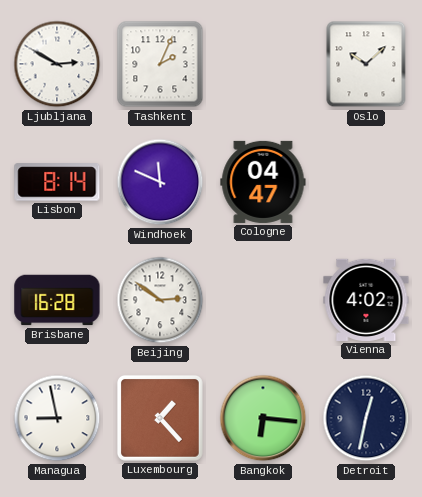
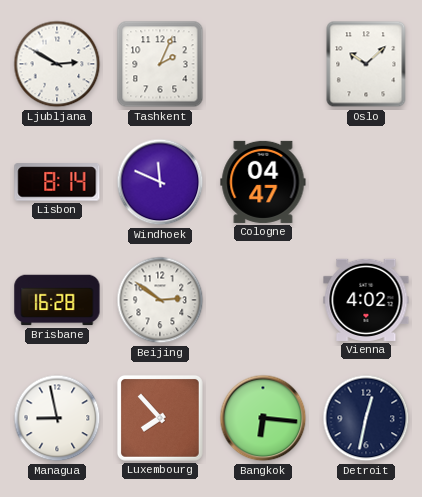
Luxembourg: 1:23 -> 7:53
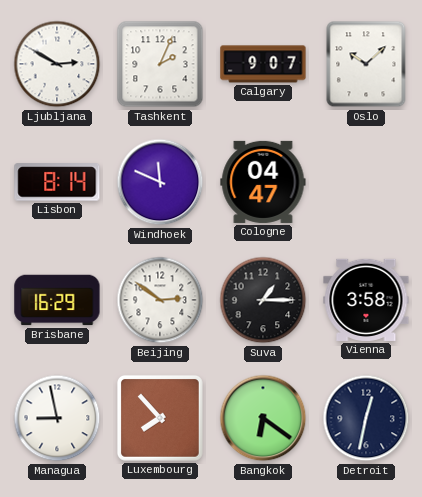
Calgary: none -> 9:07
Brisbane: 16:28 -> 16:29
Suva: none -> 1:15
Vienna: 4:02 -> 3:58
Bangkok: 6:16 -> 6:21
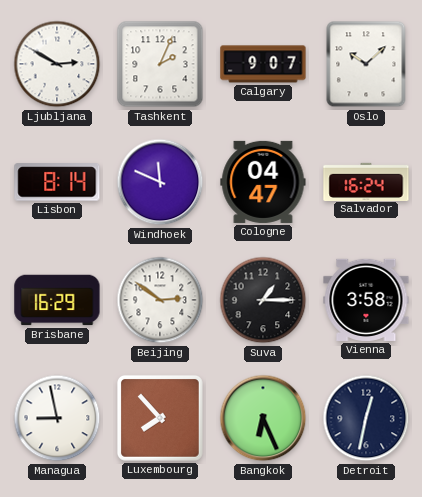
Salvador: none -> 16:24
Bangkok: 6:21 -> 6:26
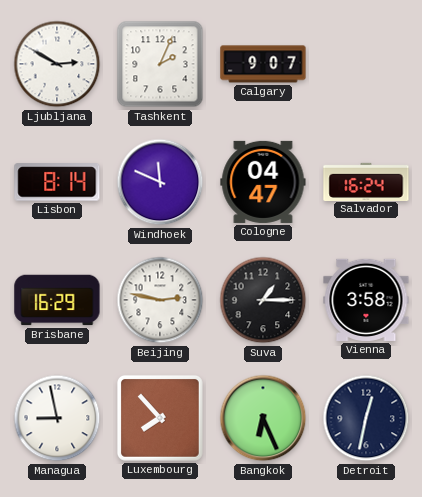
Oslo: 10:08 -> none
Beijing: 2:51 -> 2:47
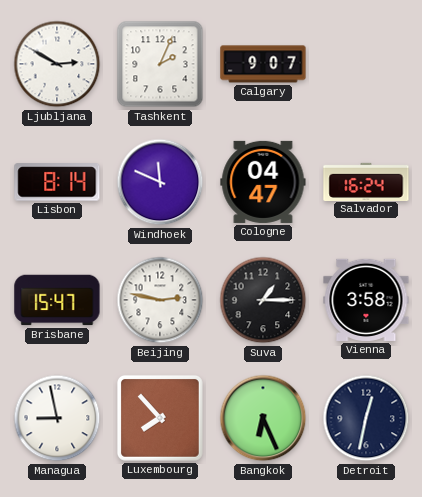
Brisbane: 16:29 -> 15:47
